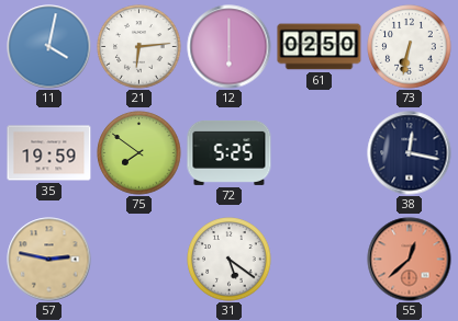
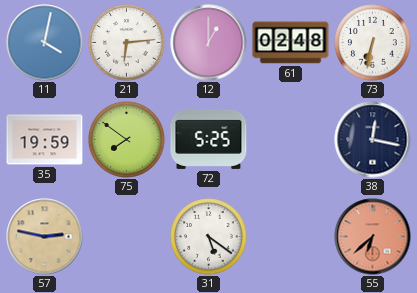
12: 6:00 -> 1:00
61: 02:50 -> 02:48
55: 12:38 -> 6:38
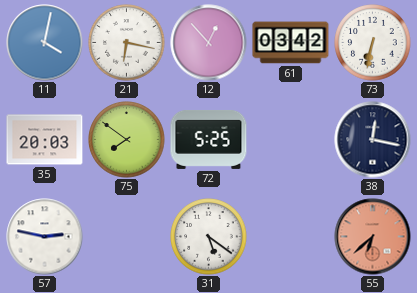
21: 6:14 -> 6:17
12: 1:00 -> 12:53
61: 02:48 -> 03:42
35: 19:59 -> 20:03
57 dial: champagne -> white
